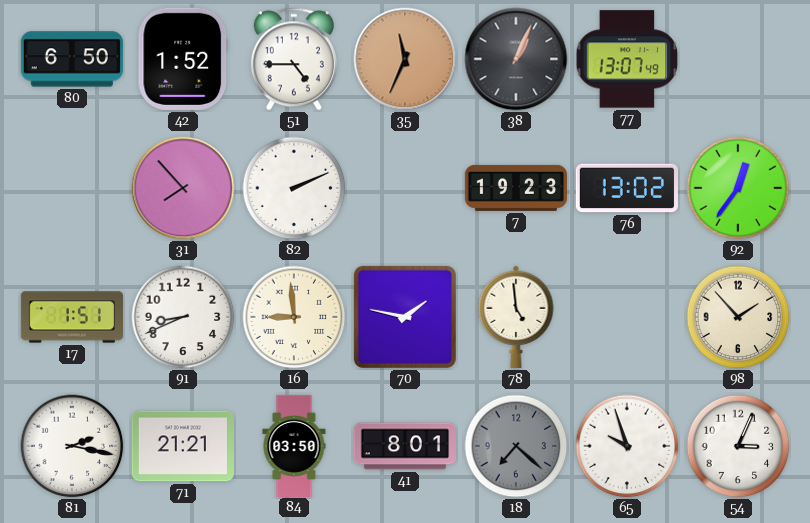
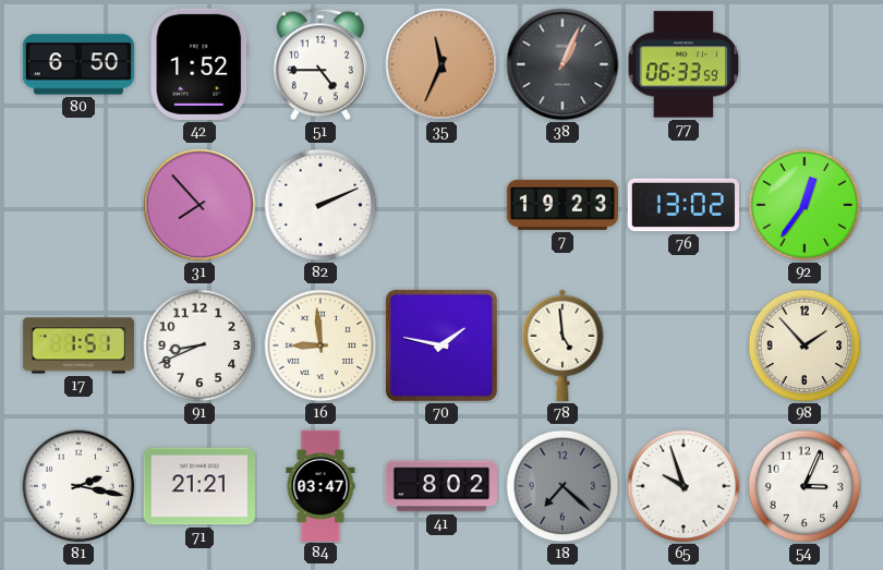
77: 13:07 -> 06:33
84: 03:50 -> 03:47
41: 8:01 -> 8:02
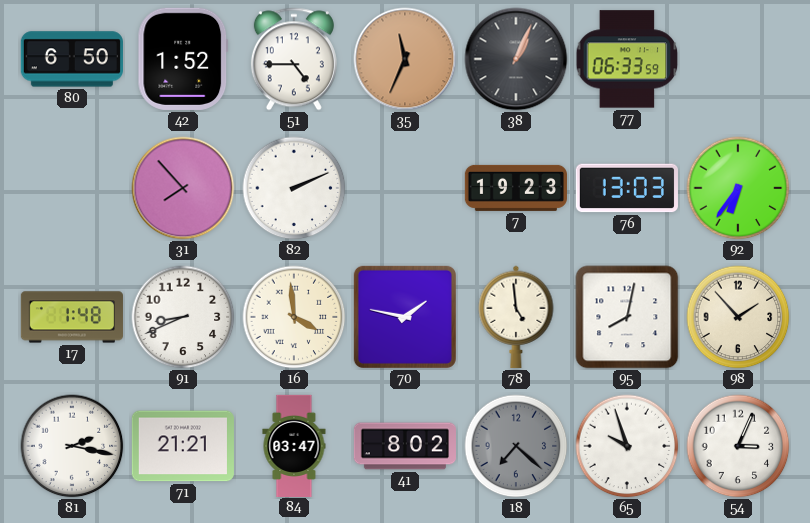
76: 13:02 -> 13:03
92: 12:36 -> 6:36
17: 1:51 -> 1:48
16: 8:59 -> 3:59
95: none -> 8:02
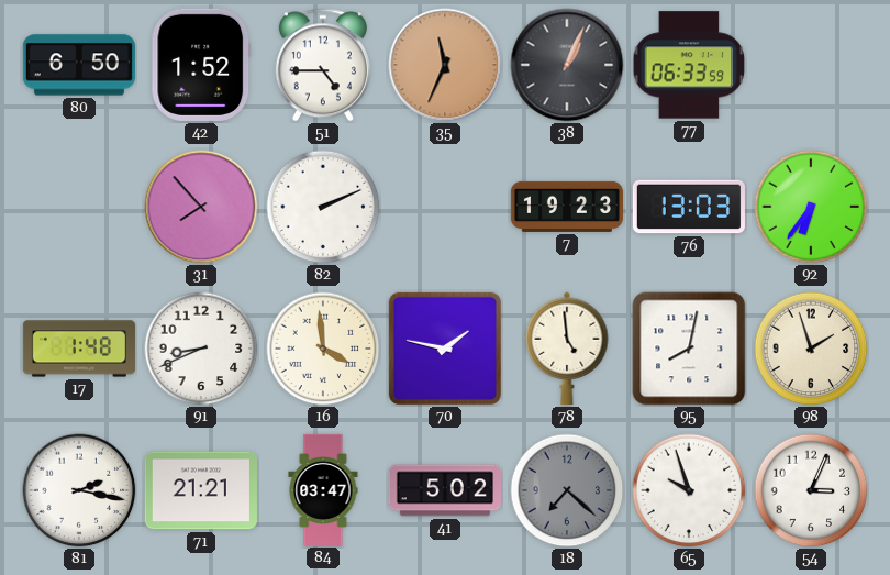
98: 1:53 -> 1:57
41: 8:02 -> 5:02
